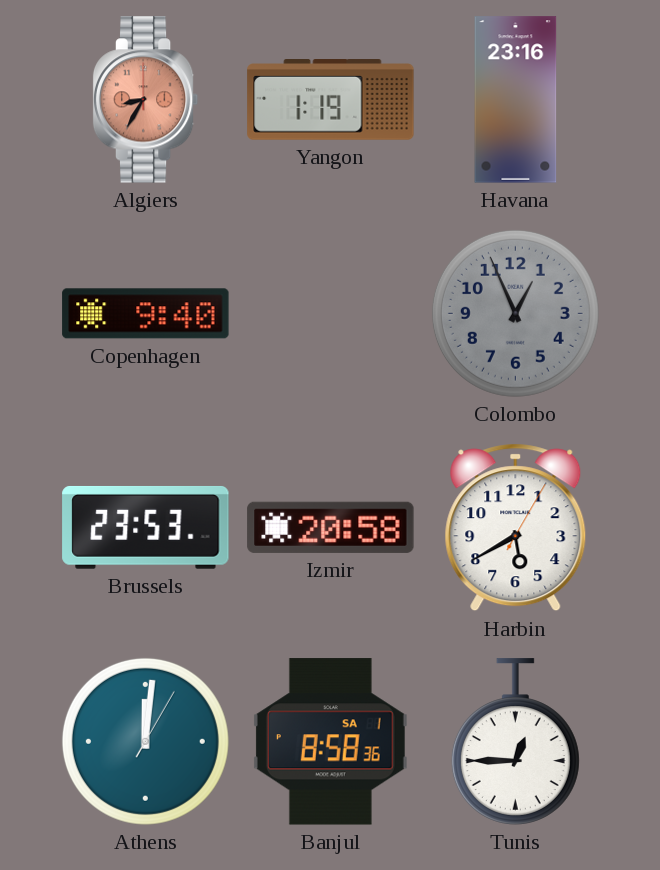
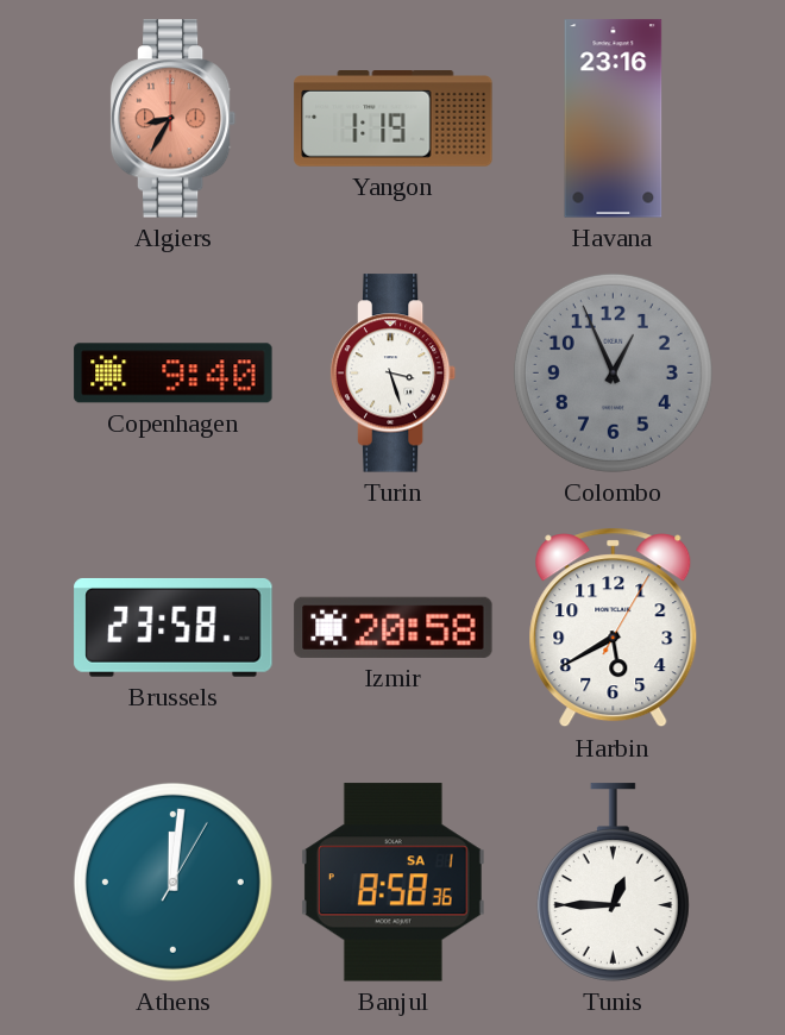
Turin: none -> 3:27
Brussels: 23:53 -> 23:58
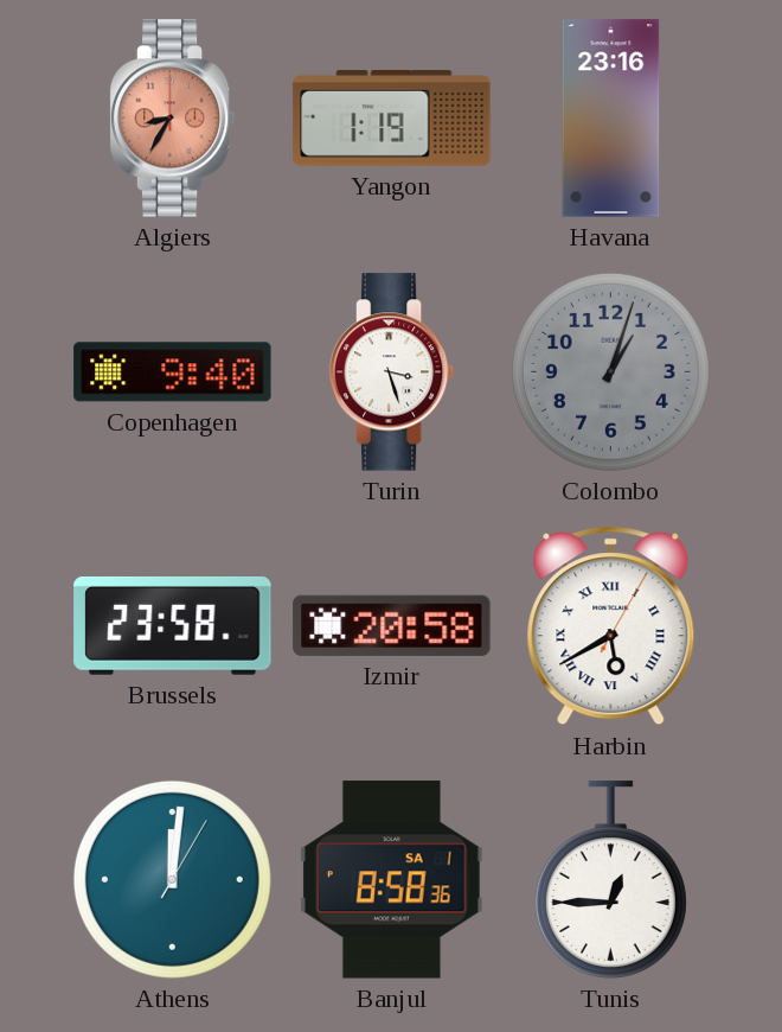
Colombo: 12:56 -> 1:03
Harbin numerals: Arabic -> Roman
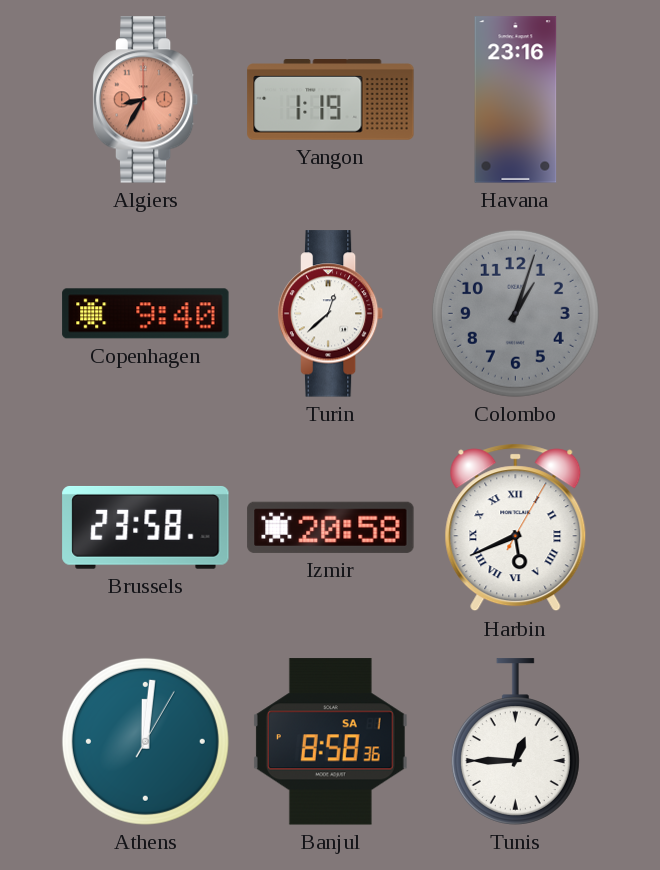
Turin: 3:27 -> 12:38
Harbin: 5:40 -> 5:41
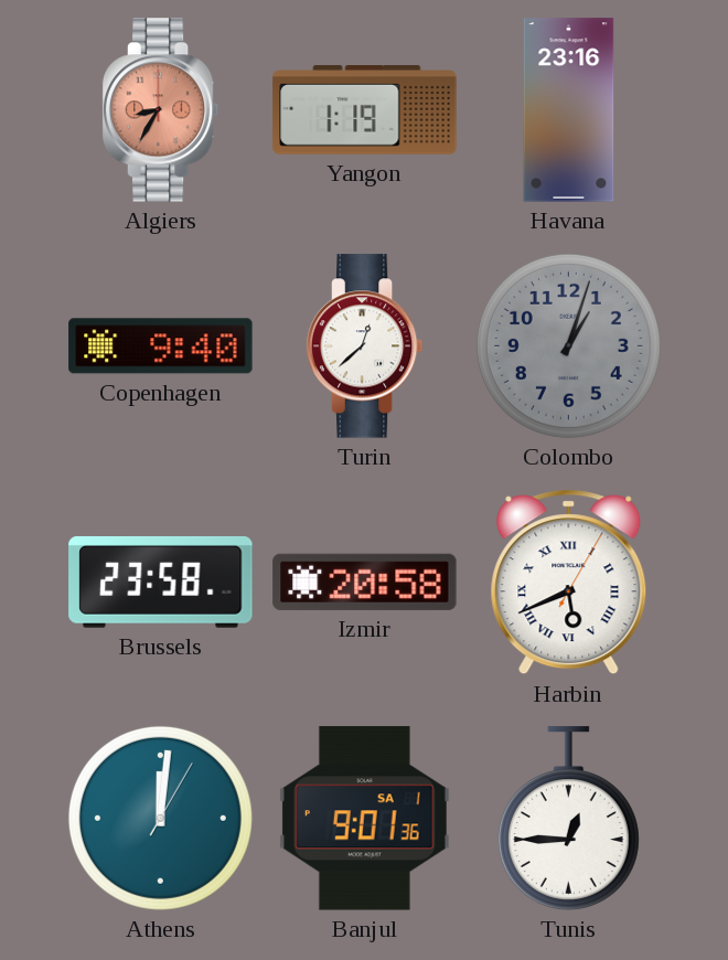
Banjul: 8:58 -> 9:01
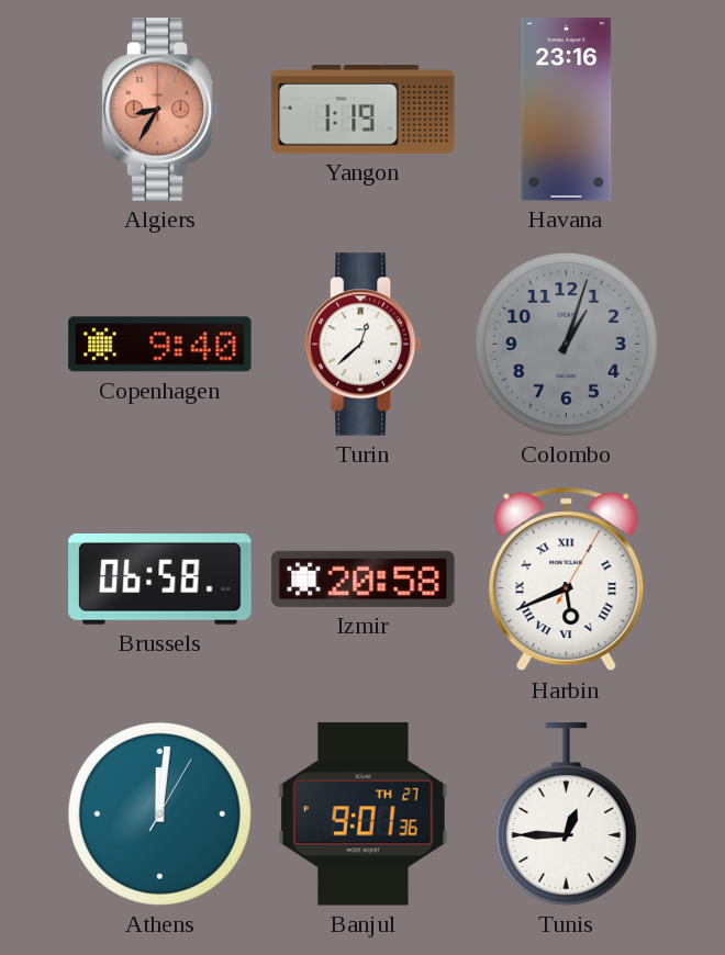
Brussels: 23:58 -> 06:58
Banjul date: SA 1 -> TH 27
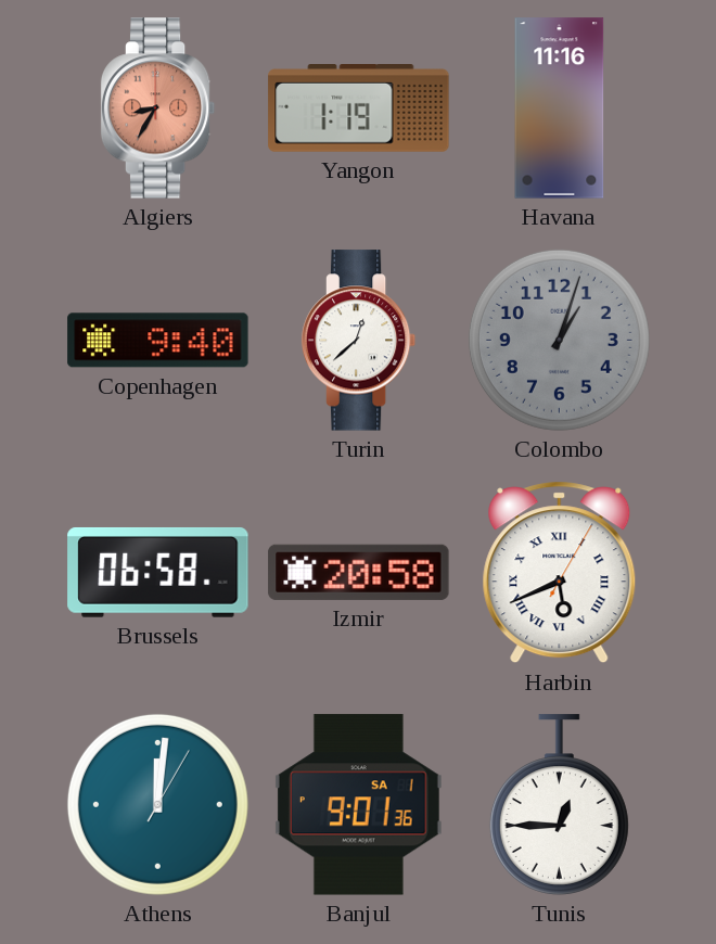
Havana: 23:16 -> 11:16
Banjul date: TH 27 -> SA 1
